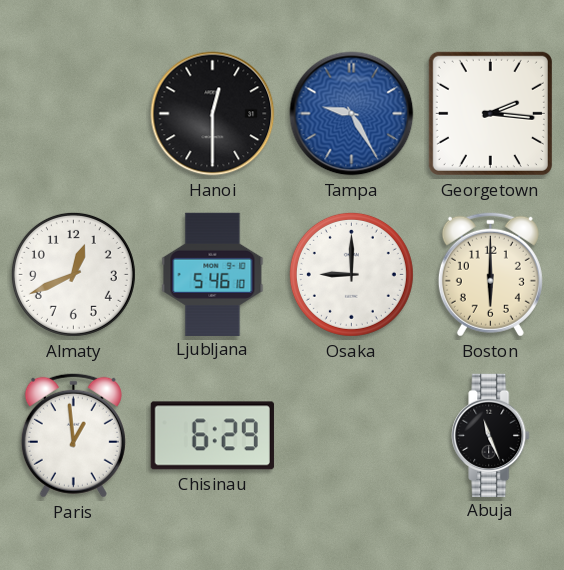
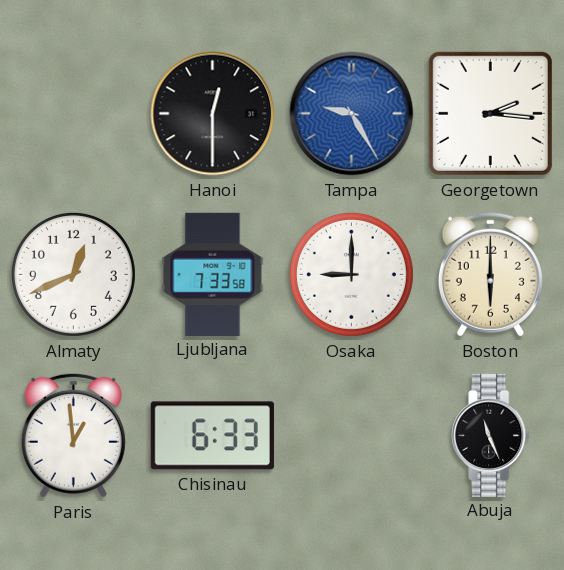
Ljubljana: 5:46 -> 7:33
Chisinau: 6:29 -> 6:33
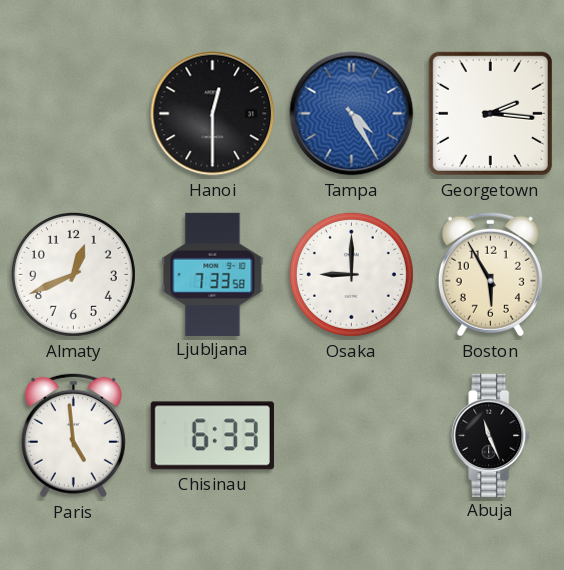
Tampa: 9:25 -> 4:25
Boston: 6:00 -> 5:55
Paris: 12:59 -> 4:59
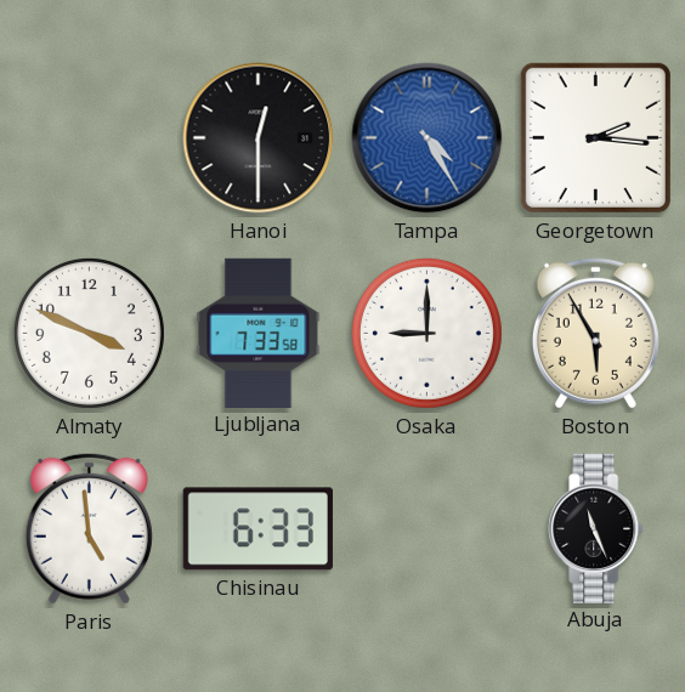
Almaty: 12:41 -> 3:49
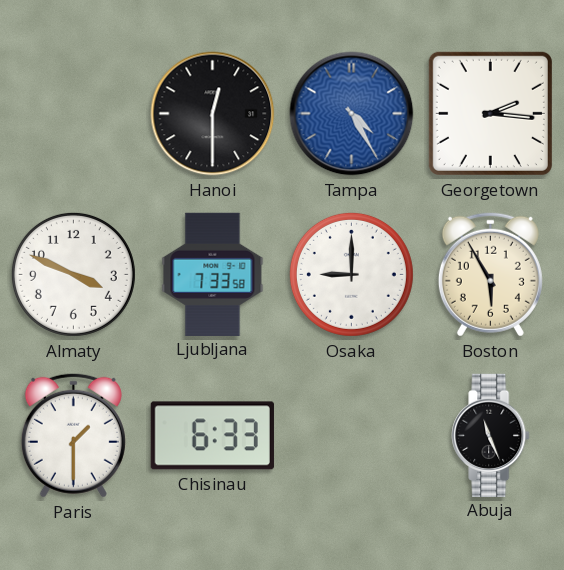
Paris: 4:59 -> 1:30
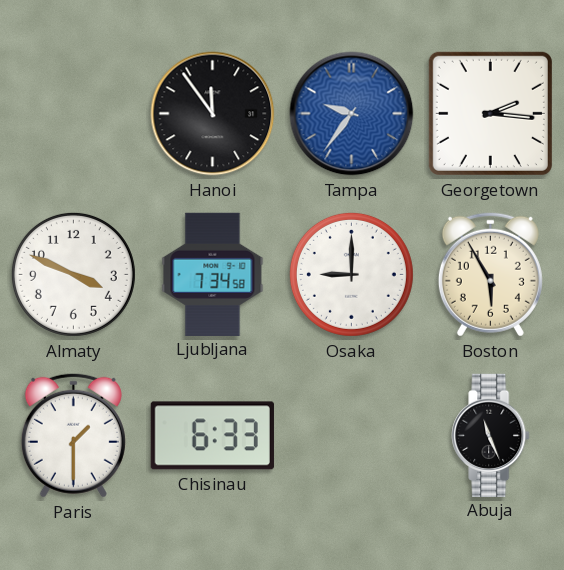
Hanoi: 12:30 -> 11:54
Tampa: 4:25 -> 9:36
Ljubljana: 7:33 -> 7:34
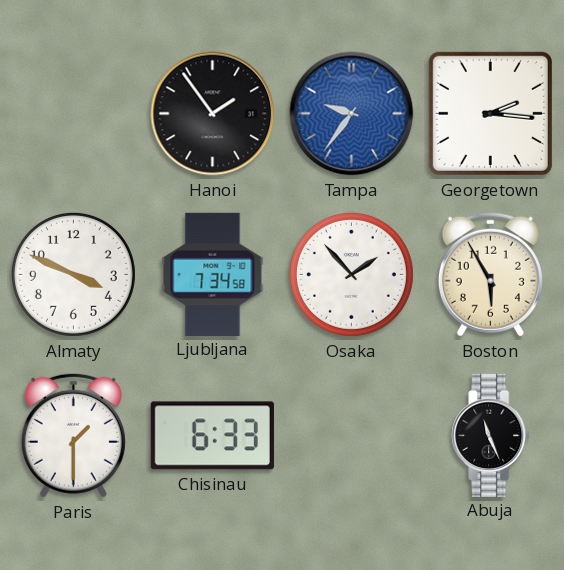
Hanoi: 11:54 -> 1:54
Osaka: 9:00 -> 1:53
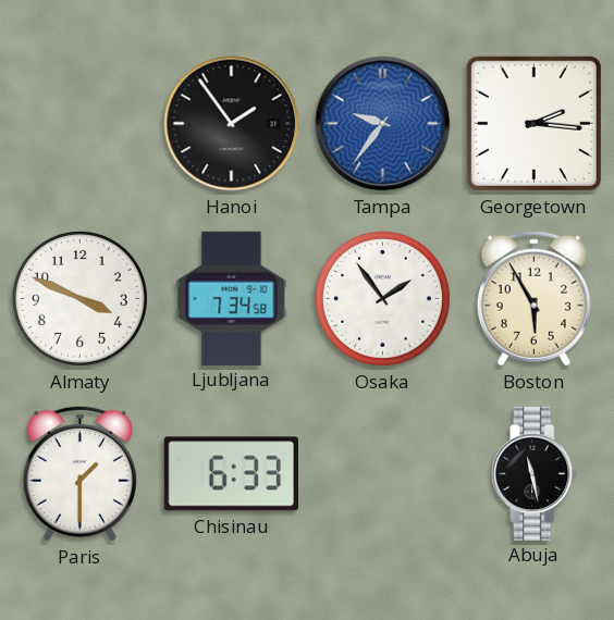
Osaka: 1:53 -> 1:54
Abuja: 11:26 -> 11:28
